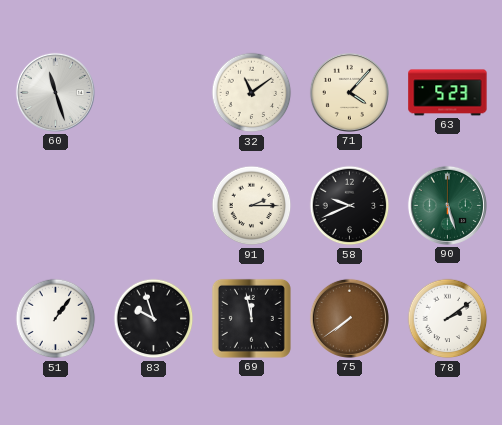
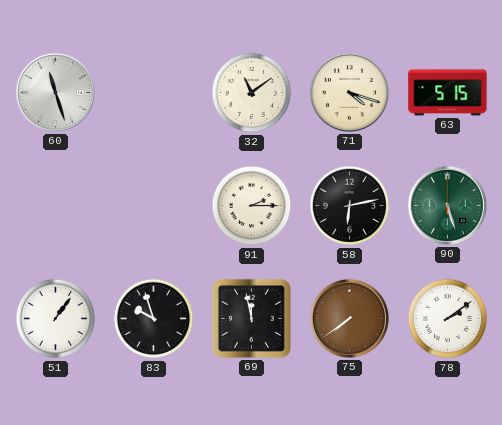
71: 4:07 -> 4:18
63: 5:23 -> 5:15
58: 9:41 -> 6:13
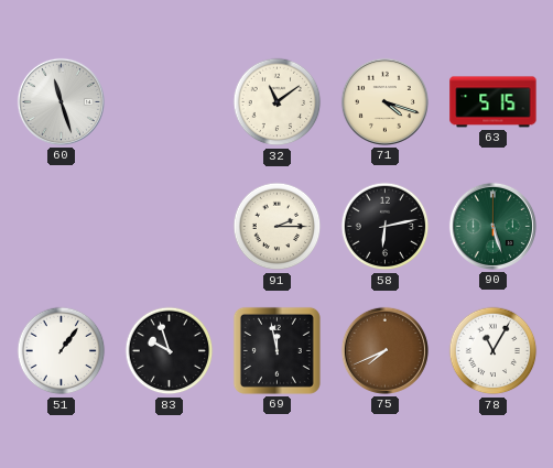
75: 7:39 -> 7:41
78: 2:09 -> 11:05
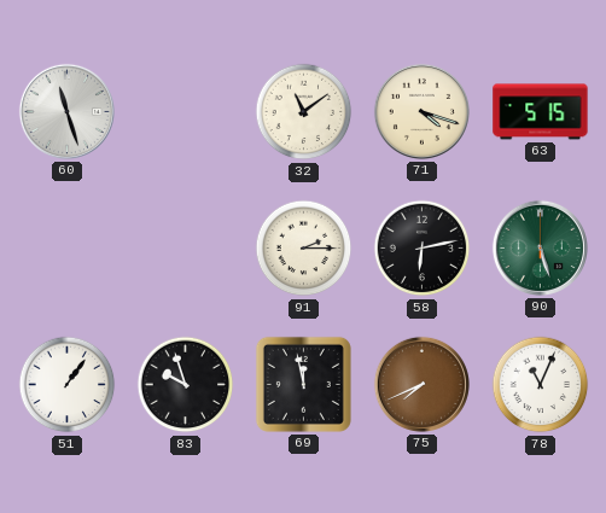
78: 11:05 -> 11:04
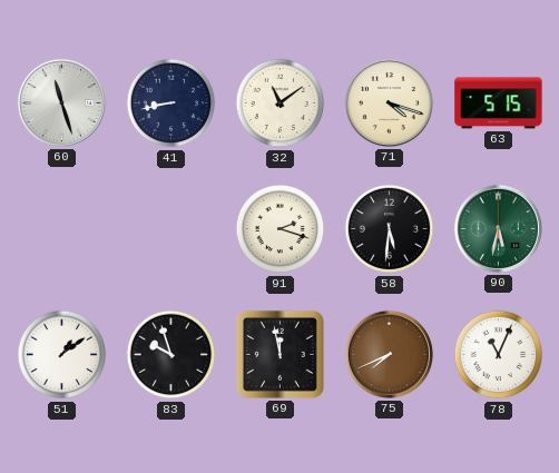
41: none -> 8:43
91: 2:15 -> 2:18
58: 6:13 -> 5:31
90: 5:27 -> 5:32
51: 1:06 -> 1:09
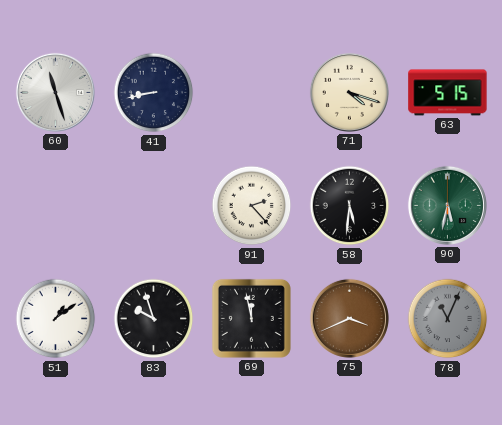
32: 11:09 -> none
91: 2:18 -> 2:23
75: 7:41 -> 3:41
78 dial: white -> grey
